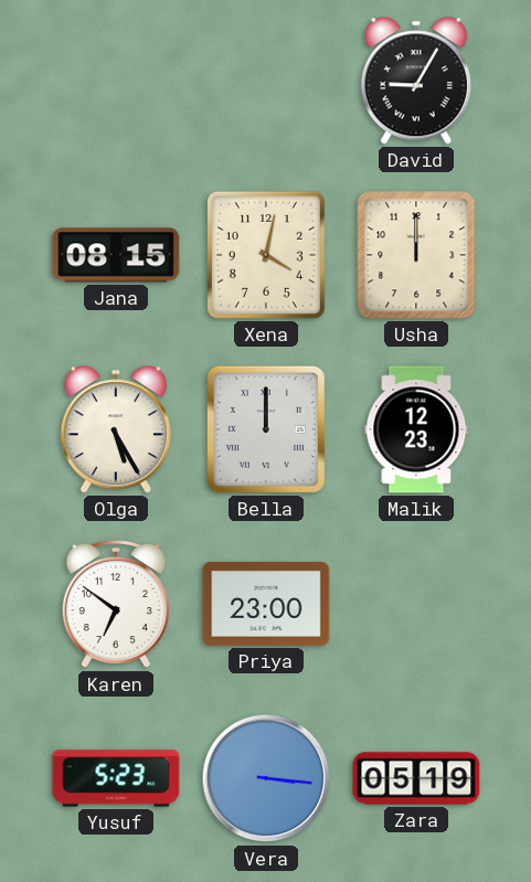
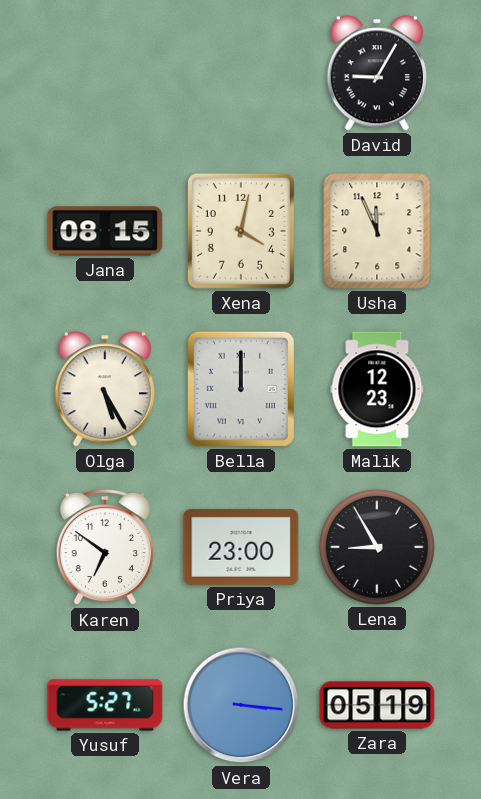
Usha: 12:00 -> 11:56
Lena: none -> 8:55
Yusuf: 5:23 -> 5:27
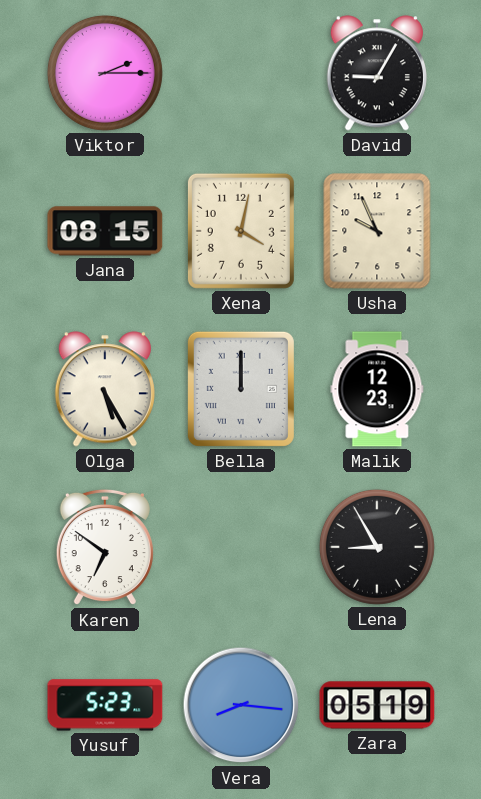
Viktor: none -> 2:15
Usha: 11:56 -> 9:56
Priya: 23:00 -> none
Yusuf: 5:27 -> 5:23
Vera: 3:16 -> 8:16
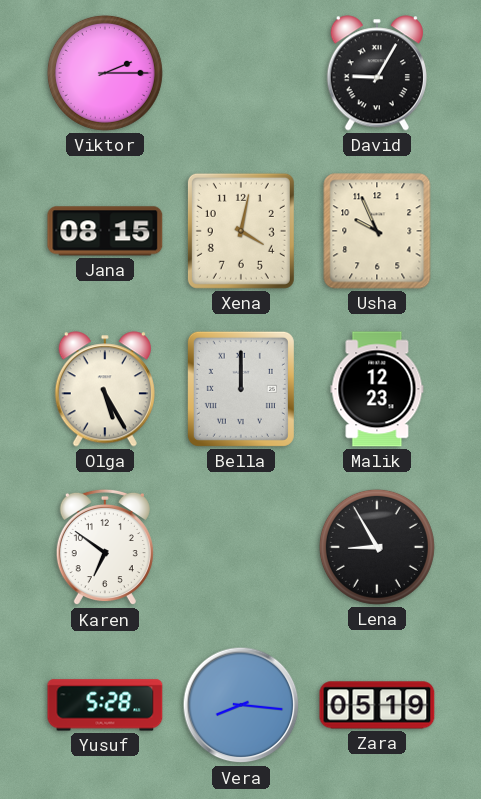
Yusuf: 5:23 -> 5:28
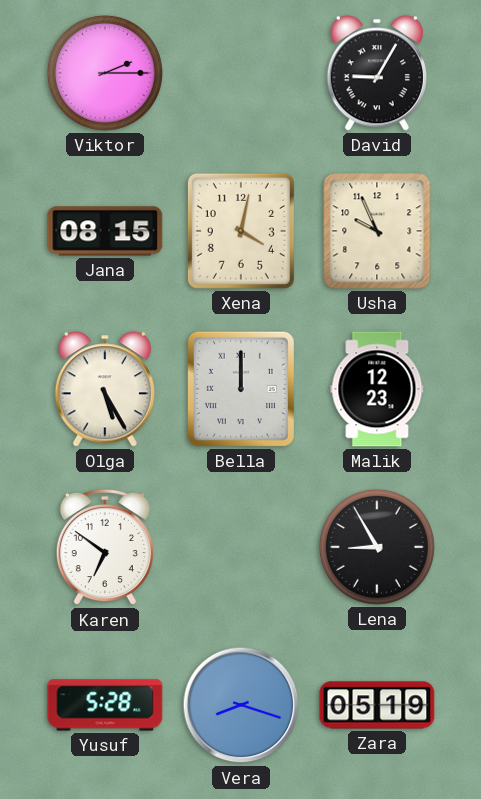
Vera: 8:16 -> 8:18
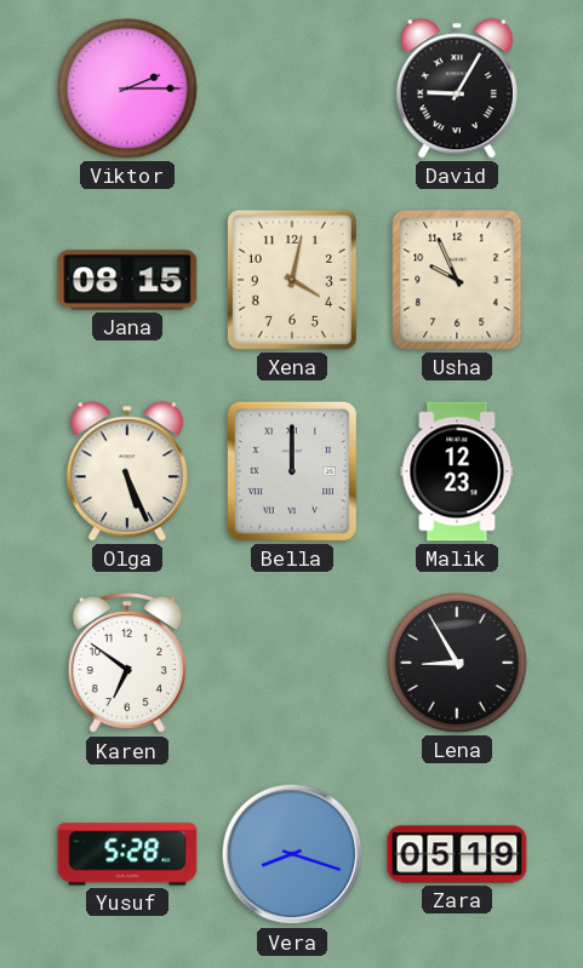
Olga: 5:25 -> 5:26
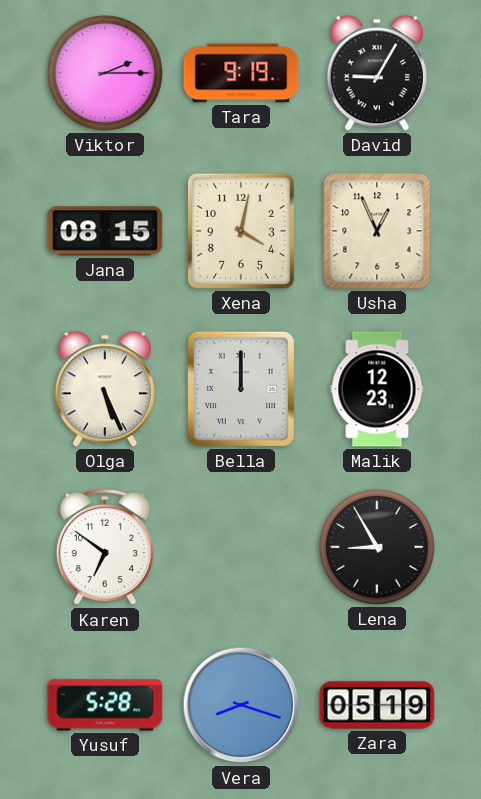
Tara: none -> 9:19
Usha: 9:56 -> 12:56
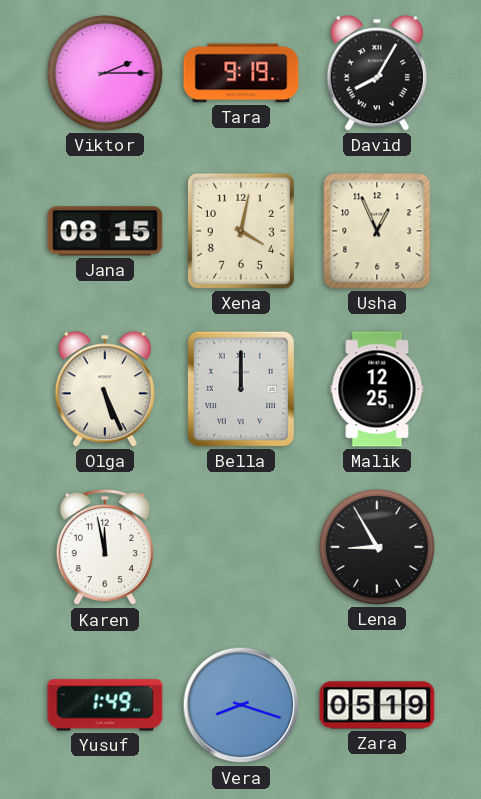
David: 9:05 -> 8:05
Malik: 12:23 -> 12:25
Karen: 6:51 -> 11:58
Yusuf: 5:28 -> 1:49
